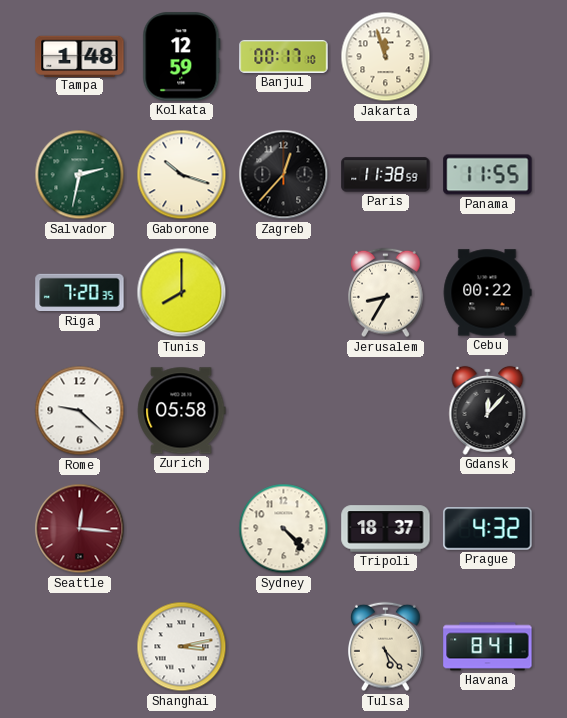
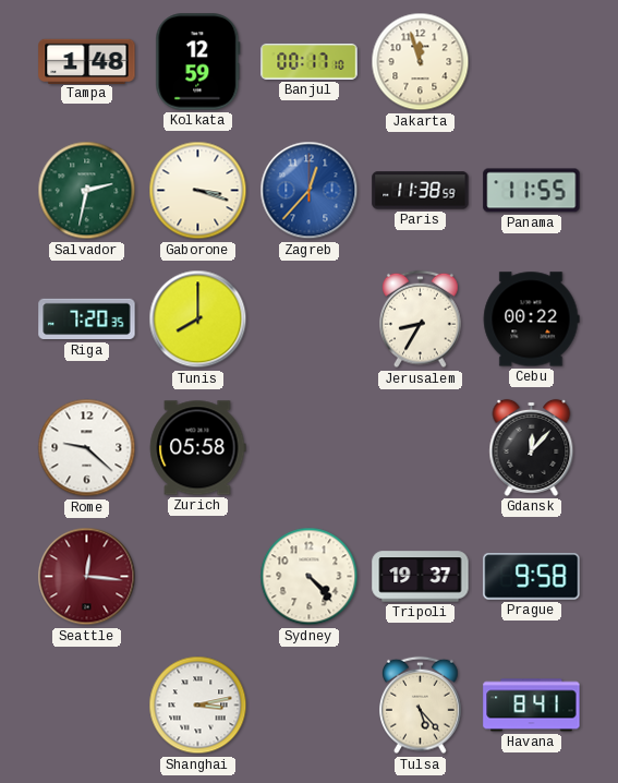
Gaborone: 10:18 -> 3:18
Zagreb dial: black -> blue
Tripoli: 18:37 -> 19:37
Prague: 4:32 -> 9:58
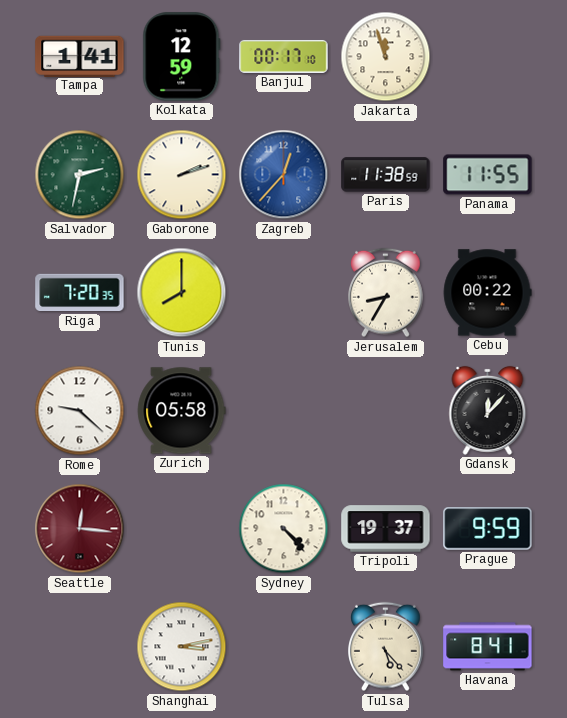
Tampa: 1:48 -> 1:41
Gaborone: 3:18 -> 2:12
Prague: 9:58 -> 9:59
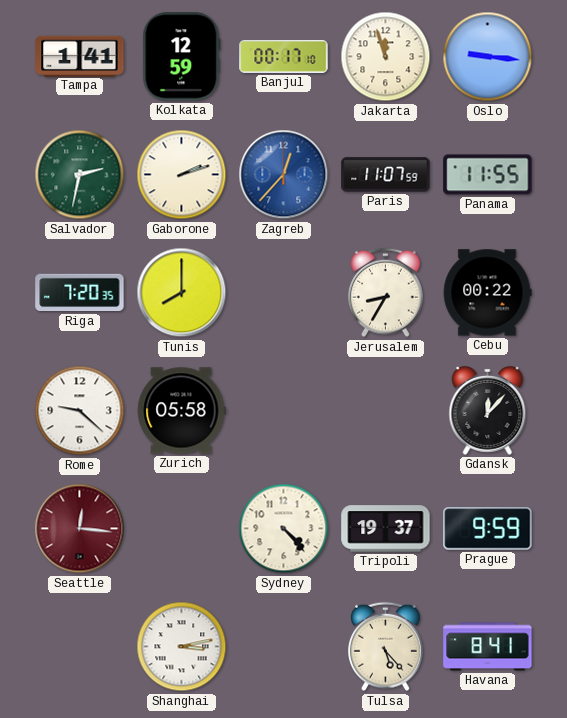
Oslo: none -> 9:16
Paris: 11:38 -> 11:07
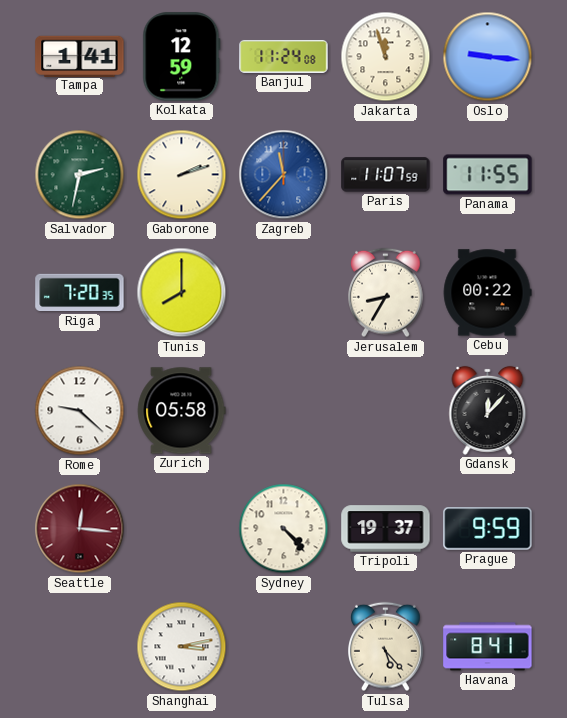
Banjul: 00:17 -> 11:24
Zagreb: 12:37 -> 11:37
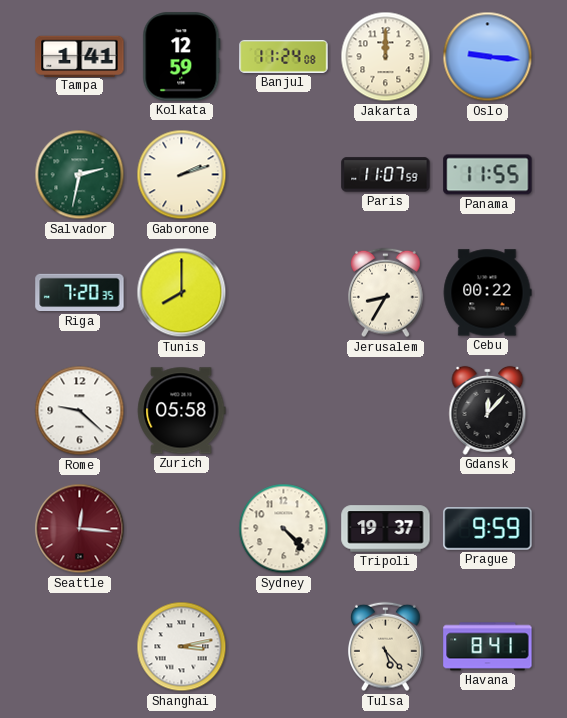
Jakarta: 11:57 -> 12:00
Zagreb: 11:37 -> none
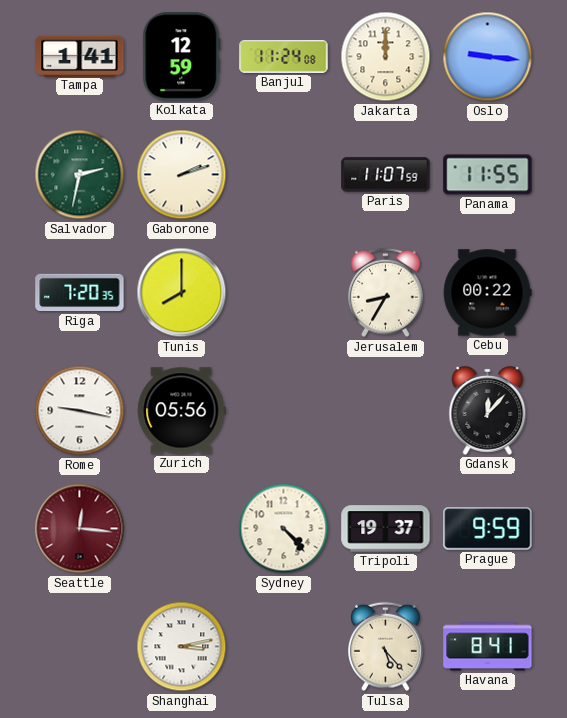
Rome: 9:22 -> 9:17
Zurich: 05:58 -> 05:56
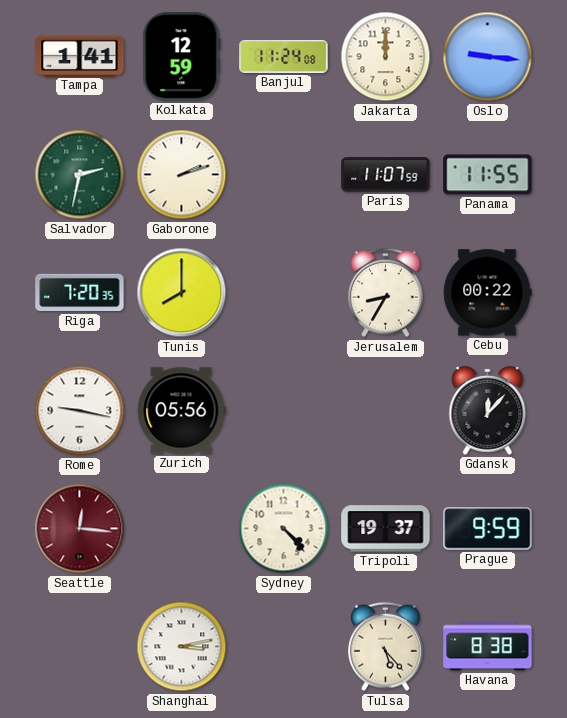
Havana: 8:41 -> 8:38
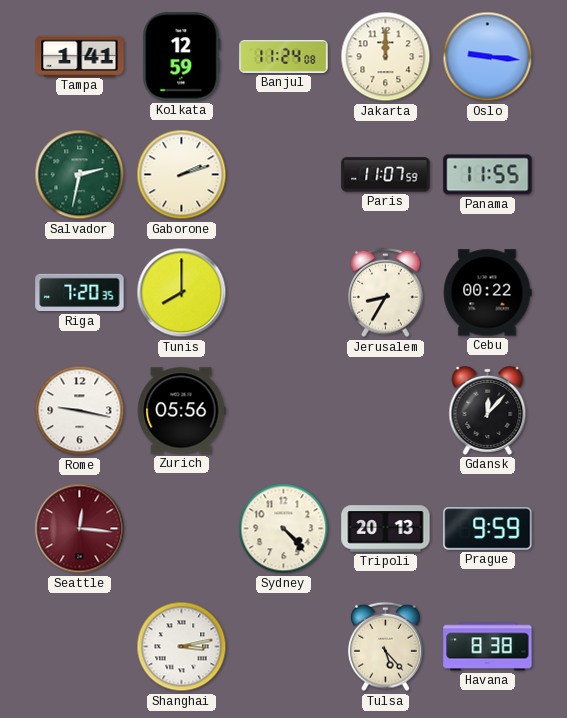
Tripoli: 19:37 -> 20:13
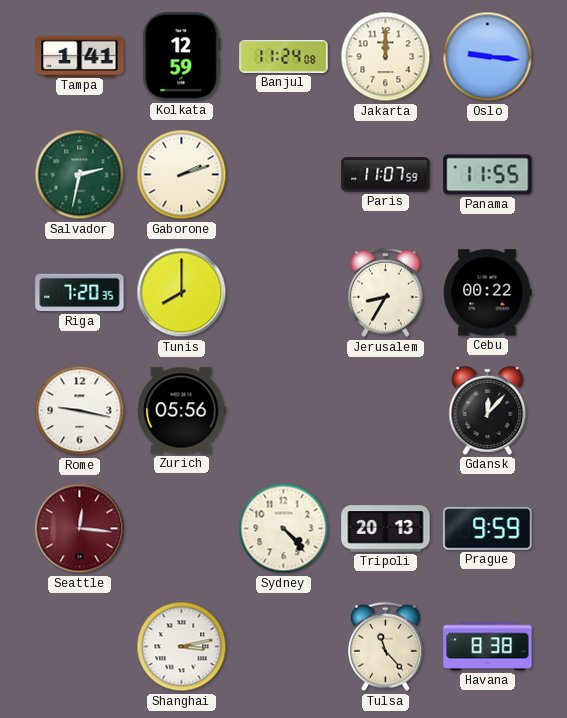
Tulsa: 5:23 -> 11:23
